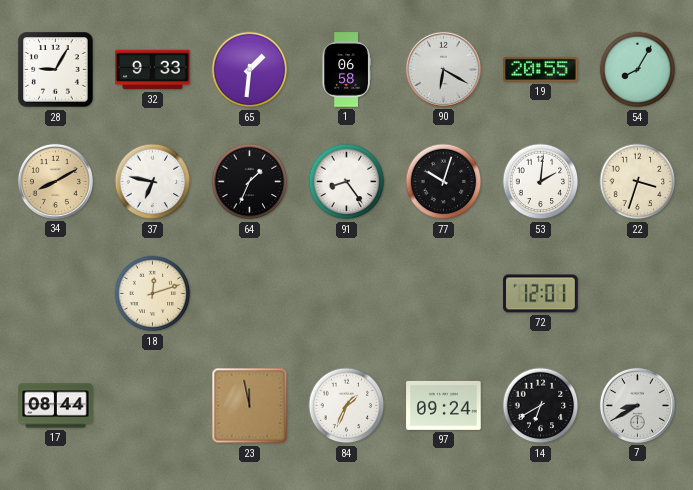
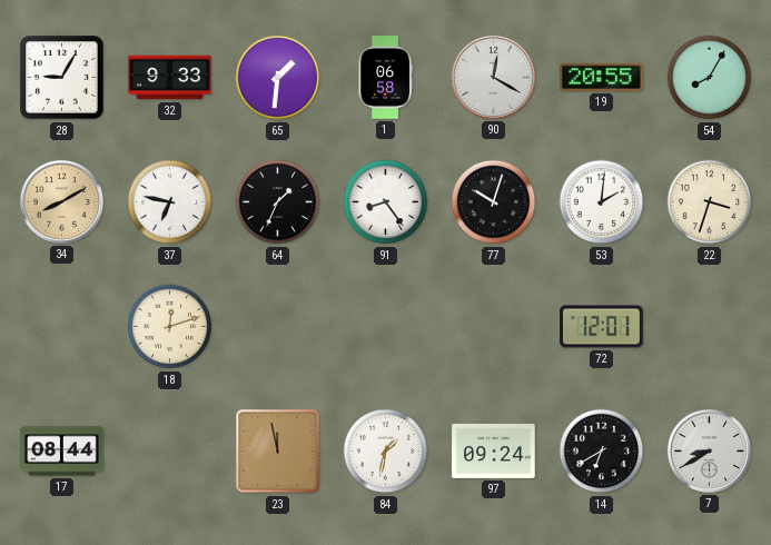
90: 6:20 -> 12:20
84: 1:34 -> 1:32
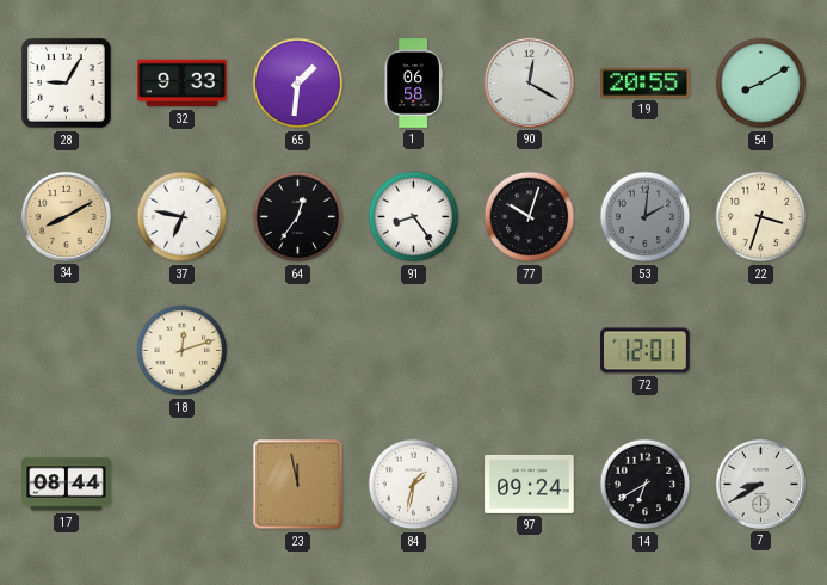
54: 8:05 -> 8:10
64: 1:34 -> 12:36
53 dial: white -> grey
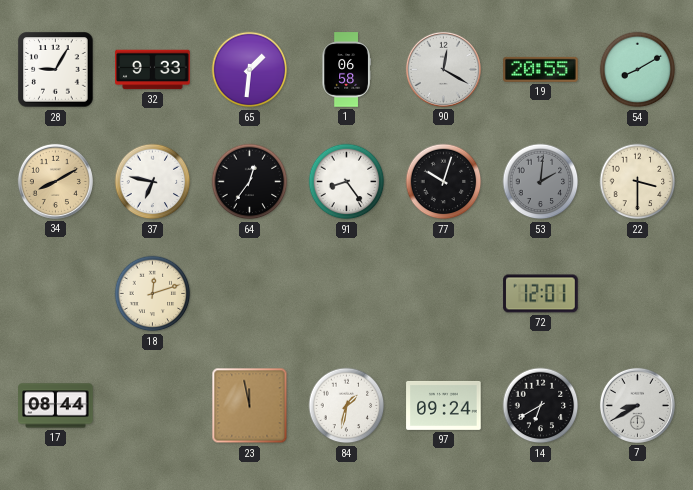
22: 3:33 -> 3:30
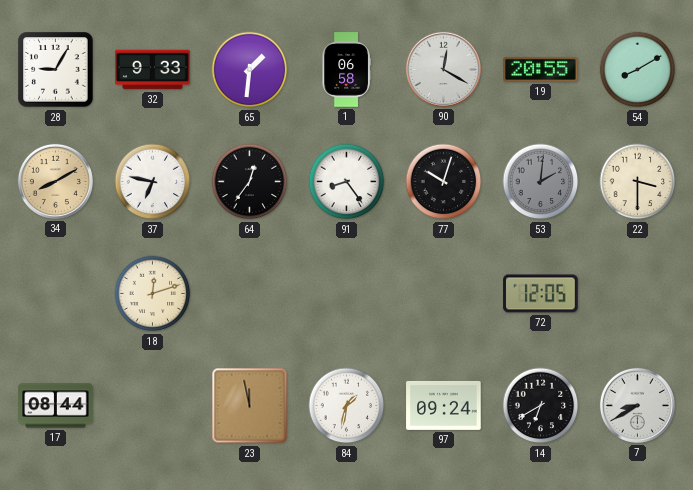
72: 12:01 -> 12:05
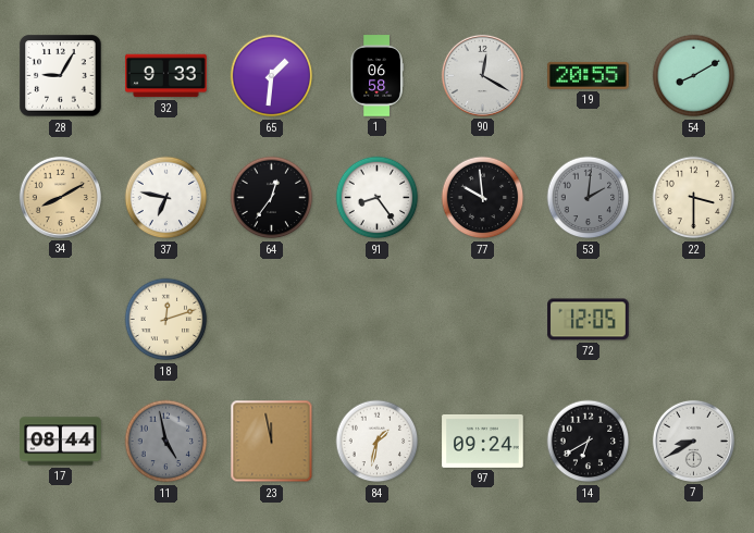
77: 10:03 -> 9:59
11: none -> 4:58
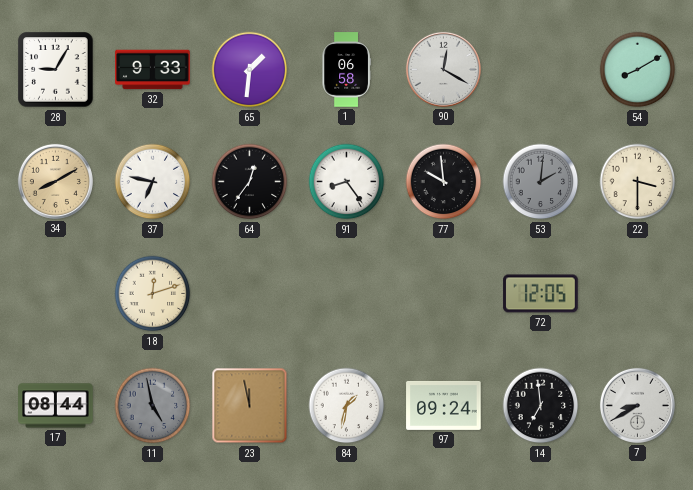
19: 20:55 -> none
14: 6:40 -> 6:59
